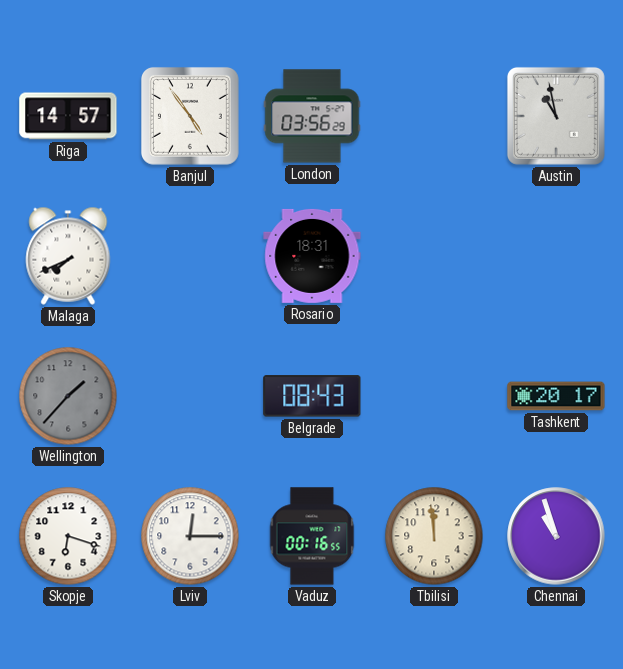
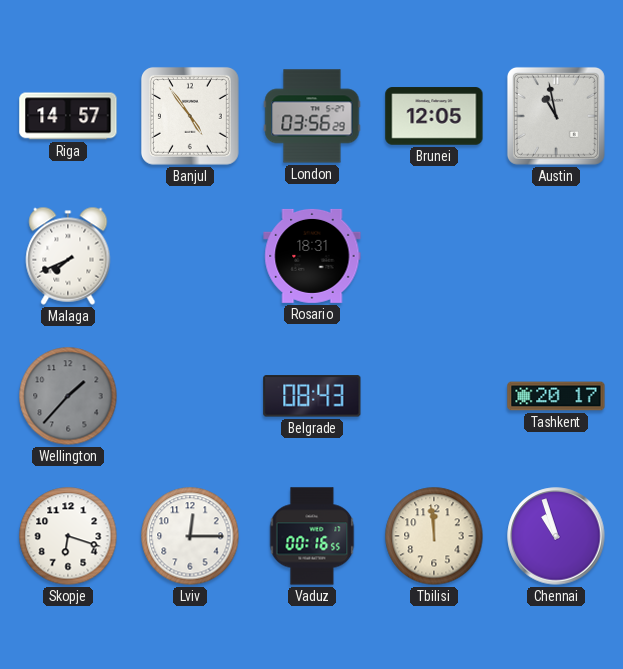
Brunei: none -> 12:05
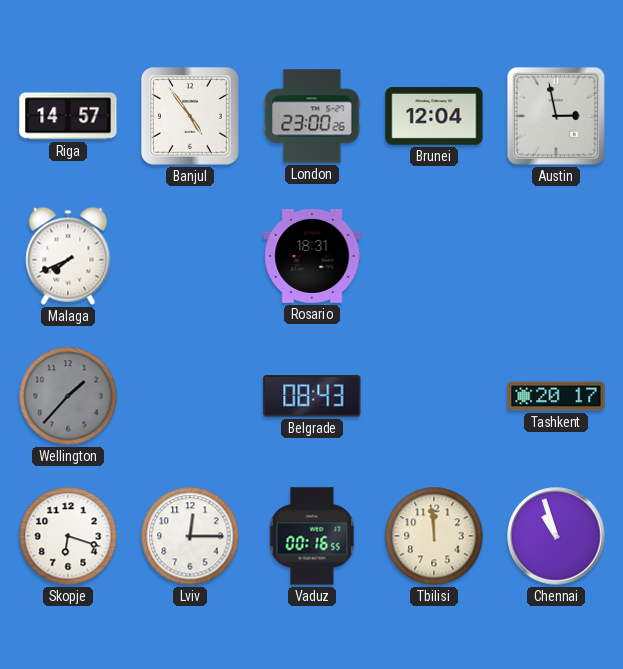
London: 03:56 -> 23:00
Brunei: 12:05 -> 12:04
Austin: 10:58 -> 2:58
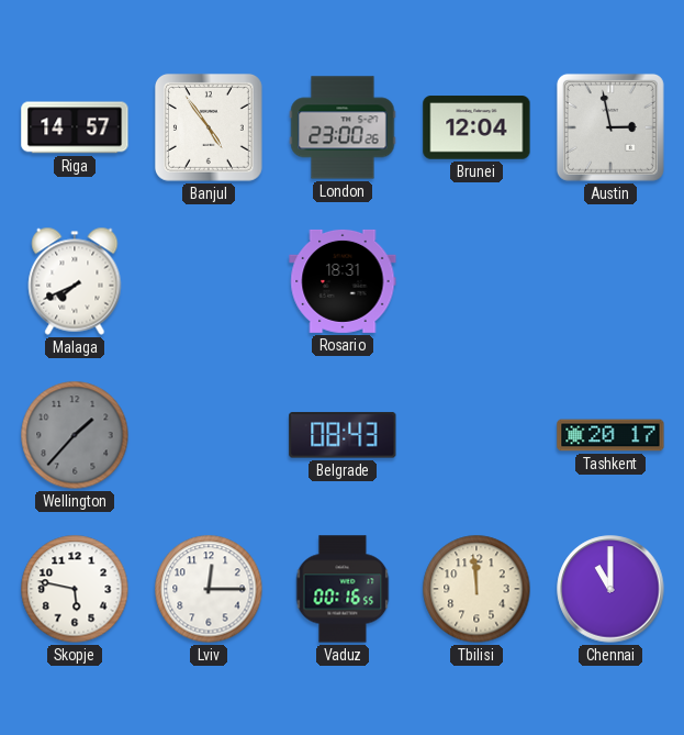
Skopje: 6:18 -> 5:47
Chennai: 10:57 -> 11:00
